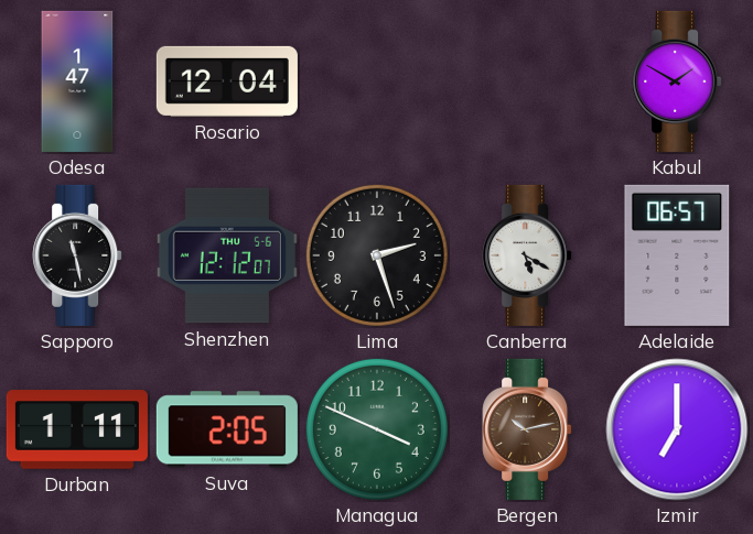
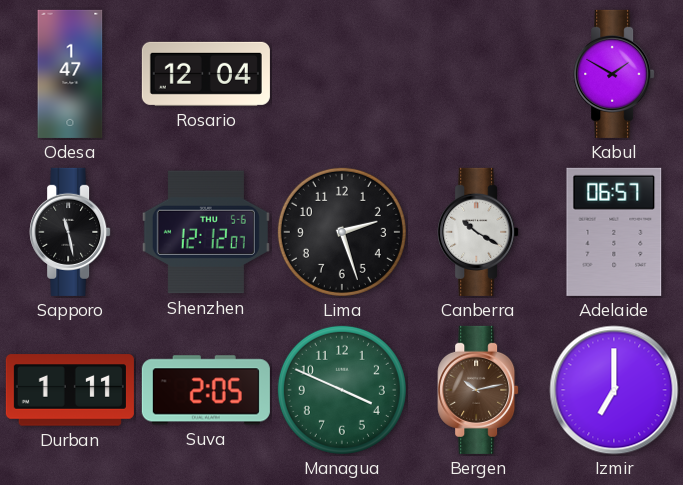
Canberra: 5:20 -> 10:20
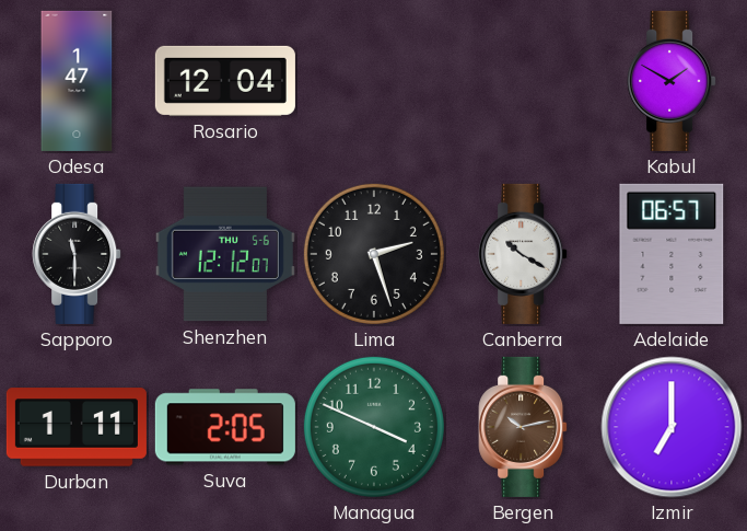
Sapporo: 11:28 -> 11:30
